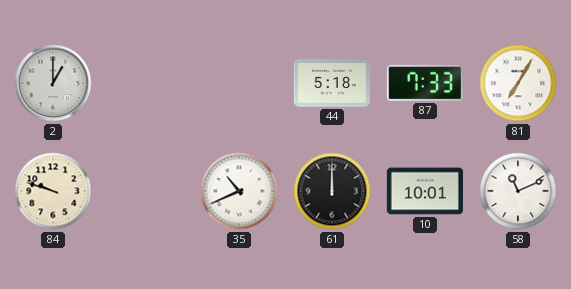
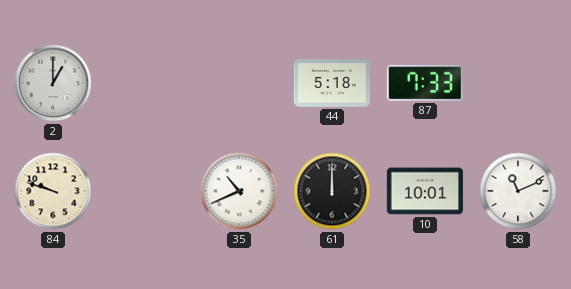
81: 7:05 -> none
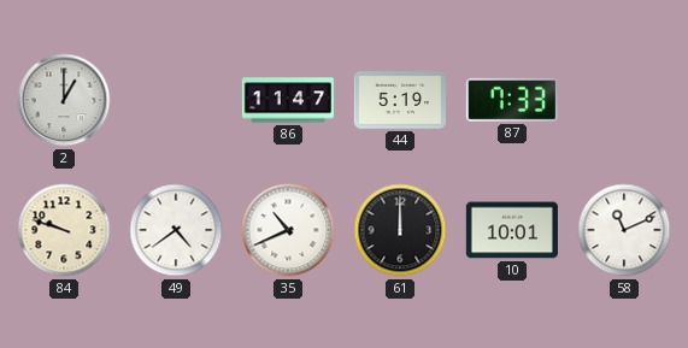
86: none -> 11:47
44: 5:18 -> 5:19
49: none -> 4:39
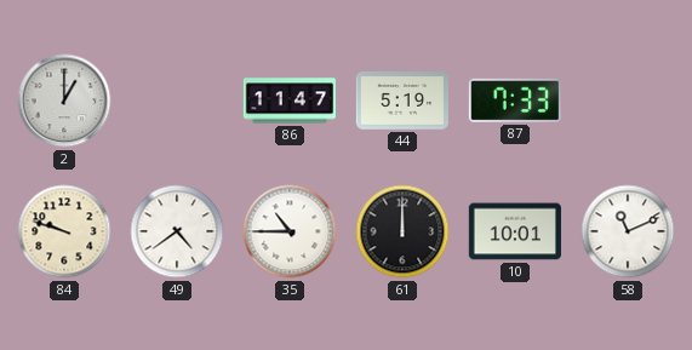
35: 10:41 -> 10:45
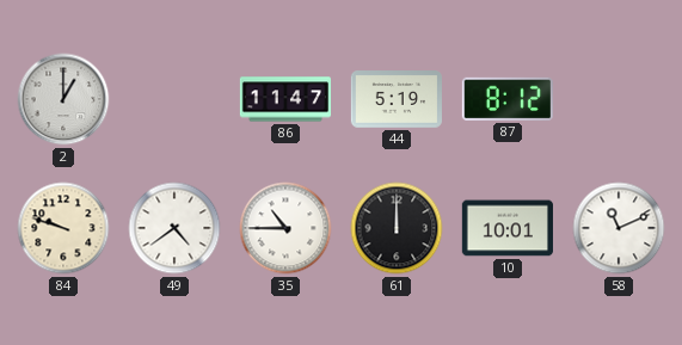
87: 7:33 -> 8:12
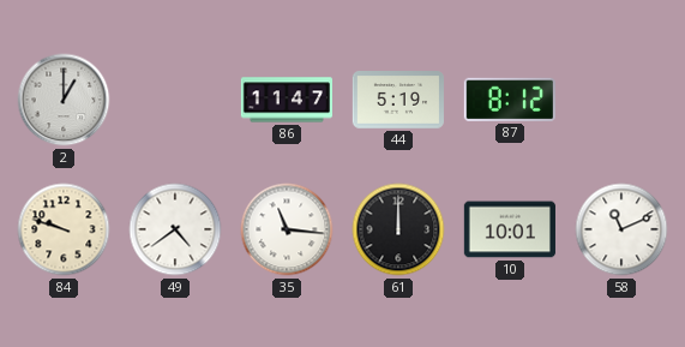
35: 10:45 -> 11:16
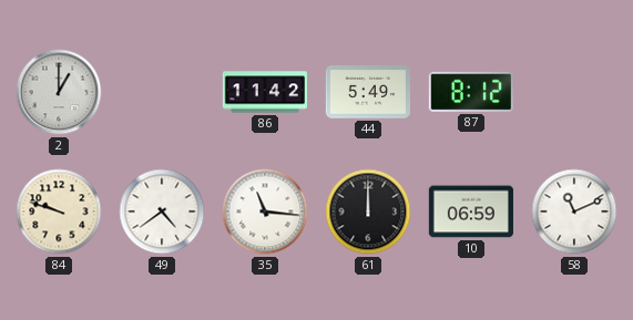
86: 11:47 -> 11:42
44: 5:19 -> 5:49
10: 10:01 -> 06:59
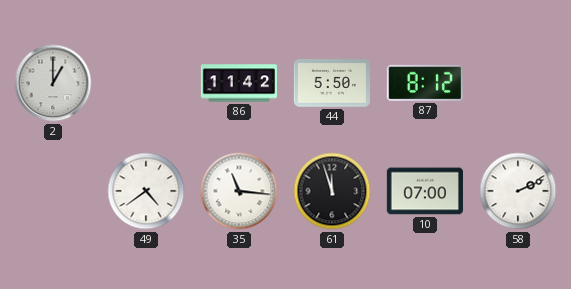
44: 5:49 -> 5:50
84: 9:48 -> none
61: 12:00 -> 11:57
10: 06:59 -> 07:00
58: 11:11 -> 2:11
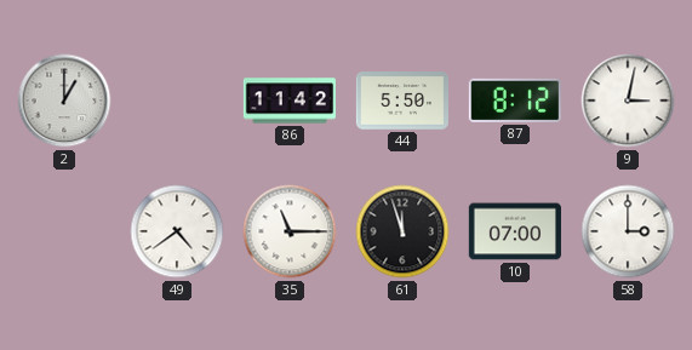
9: none -> 3:02
35: 11:16 -> 11:15
58: 2:11 -> 3:00
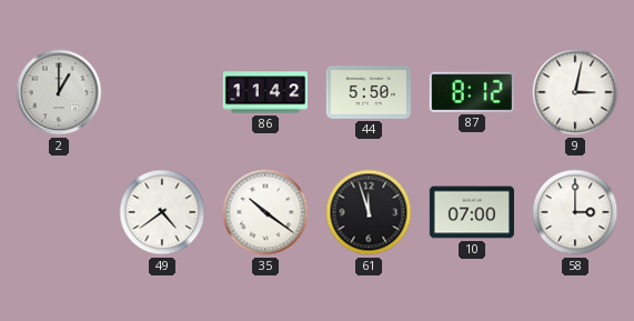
35: 11:15 -> 10:21
